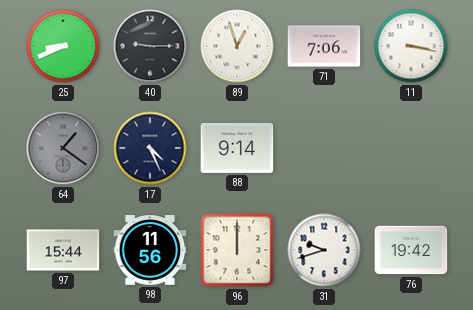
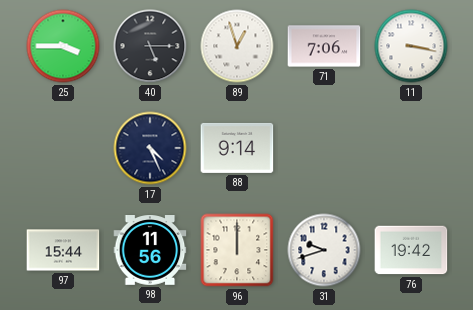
25: 8:41 -> 3:45
40: 9:15 -> 5:15
64: 1:21 -> none
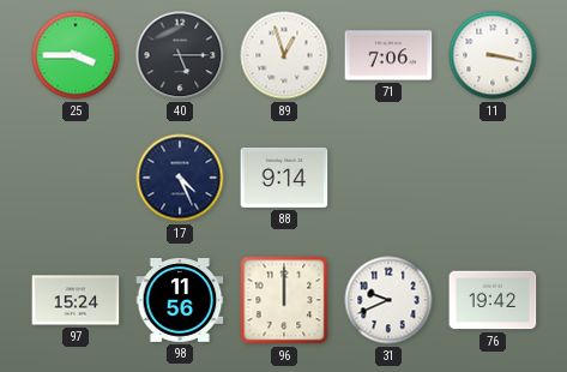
97: 15:44 -> 15:24
31: 9:42 -> 9:41
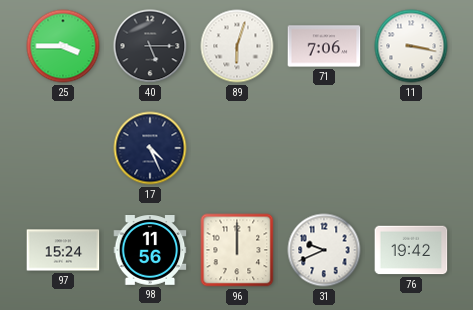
89: 12:57 -> 6:03
88: 9:14 -> none
